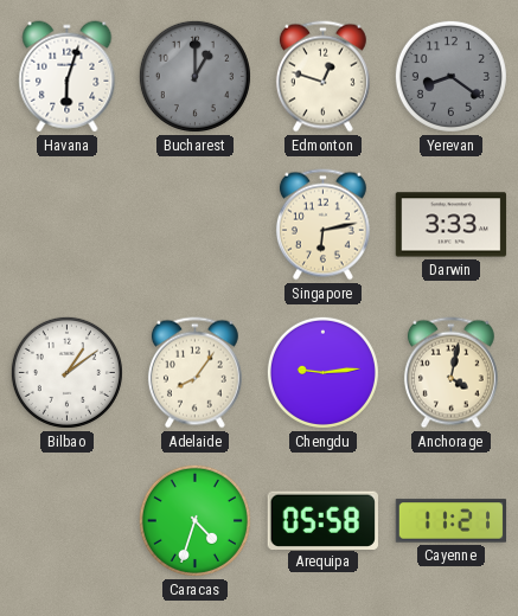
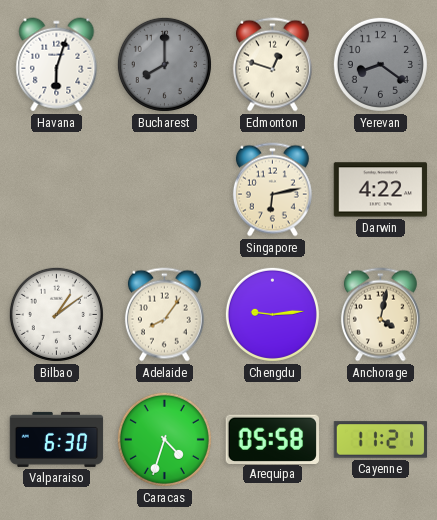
Bucharest: 1:00 -> 8:00
Darwin: 3:33 -> 4:22
Valparaiso: none -> 6:30
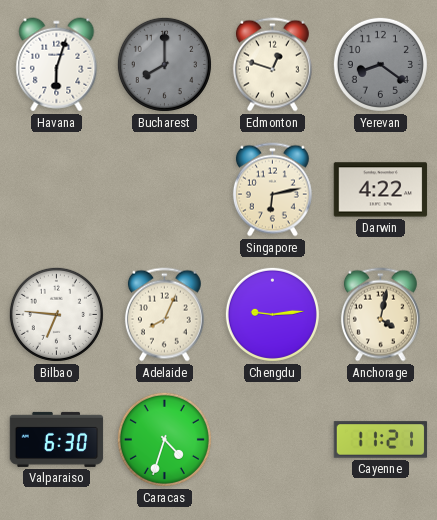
Bilbao: 1:09 -> 6:46
Adelaide: 8:06 -> 8:04
Arequipa: 05:58 -> none
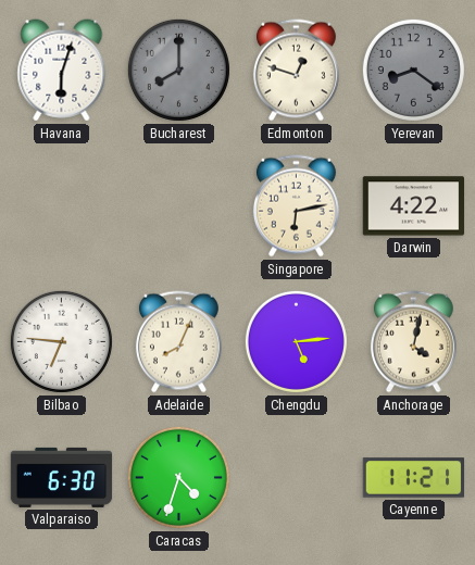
Chengdu: 9:14 -> 5:14
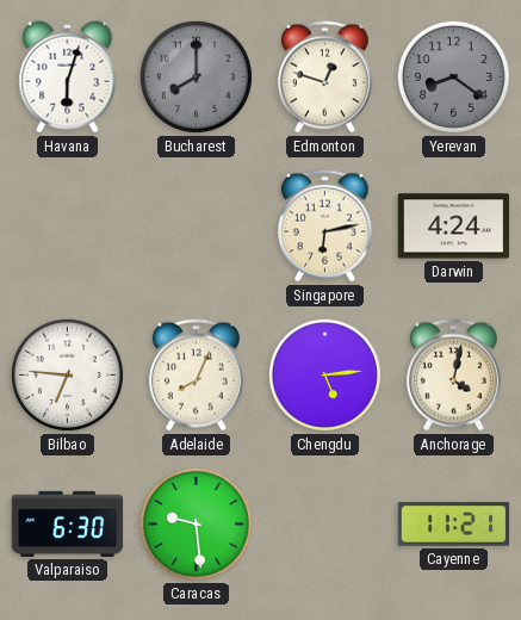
Darwin: 4:22 -> 4:24
Caracas: 4:33 -> 9:29
